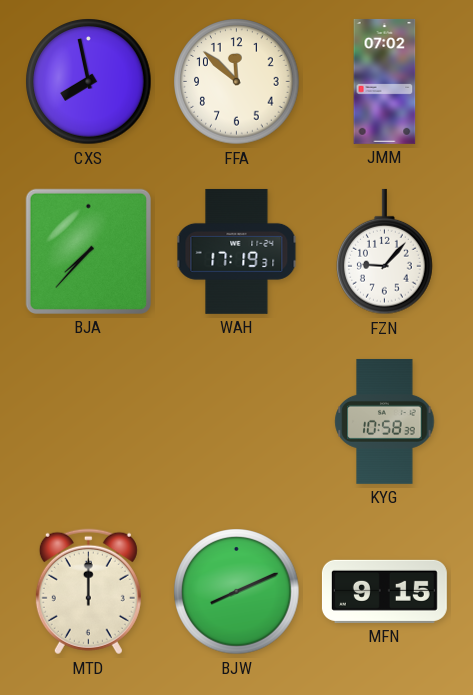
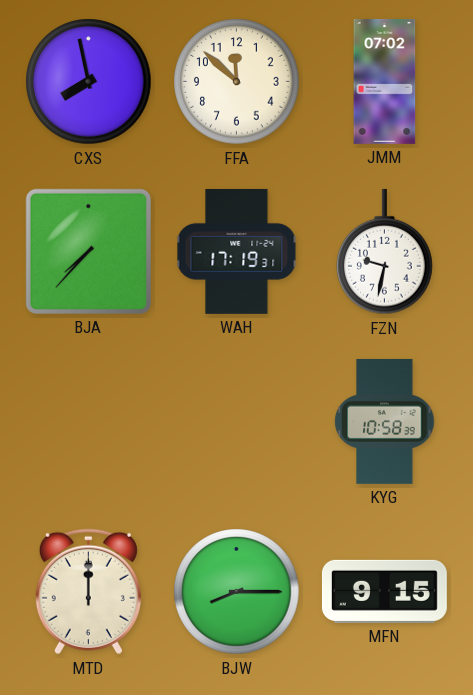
FZN: 9:07 -> 9:32
BJW: 8:11 -> 8:15
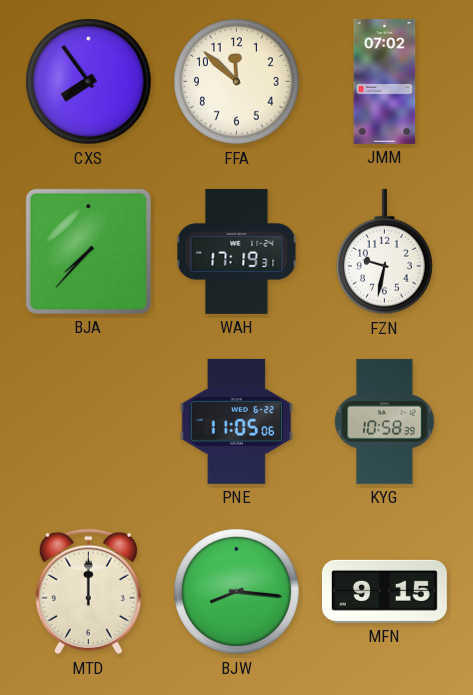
CXS: 7:58 -> 7:54
PNE: none -> 11:05
BJW: 8:15 -> 8:16
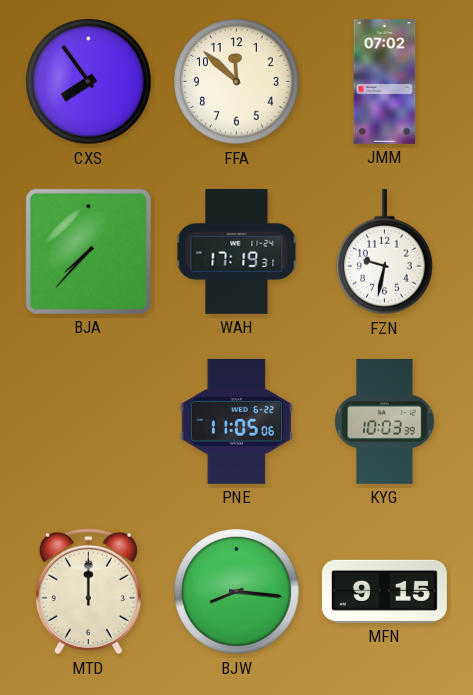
KYG: 10:58 -> 10:03
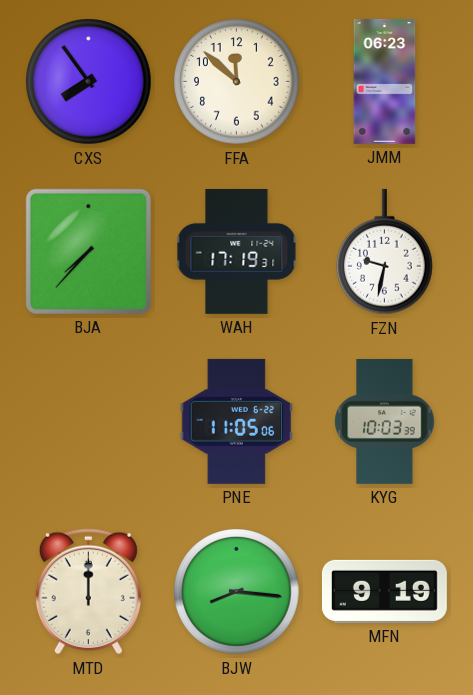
JMM: 07:02 -> 06:23
MFN: 9:15 -> 9:19
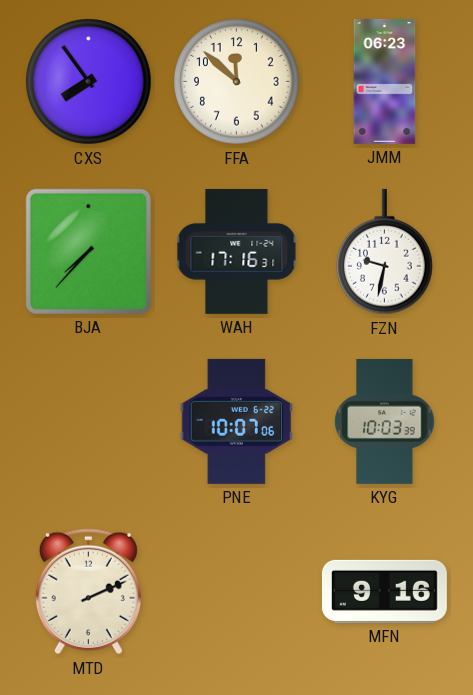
WAH: 17:19 -> 17:16
PNE: 11:05 -> 10:07
MTD: 12:00 -> 2:11
BJW: 8:16 -> none
MFN: 9:19 -> 9:16
